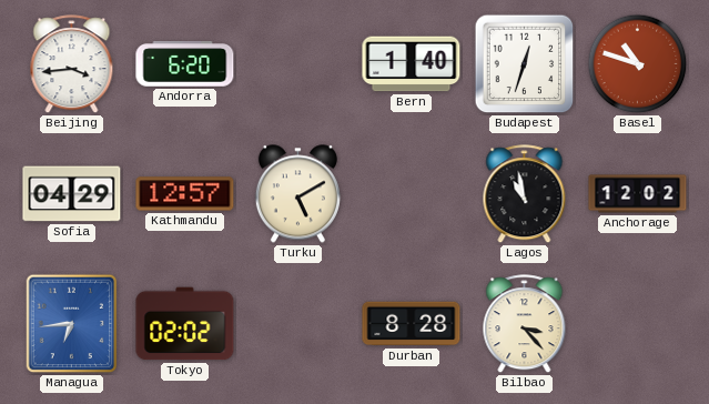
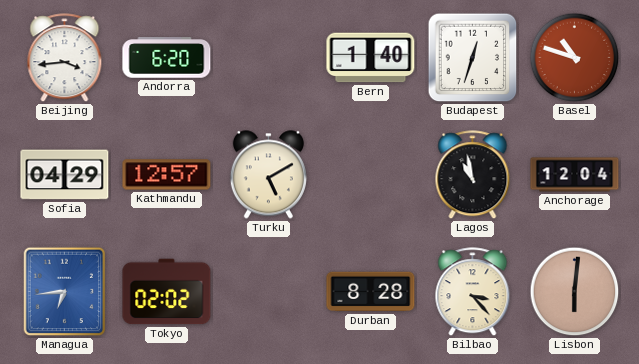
Anchorage: 12:02 -> 12:04
Lisbon: none -> 6:01
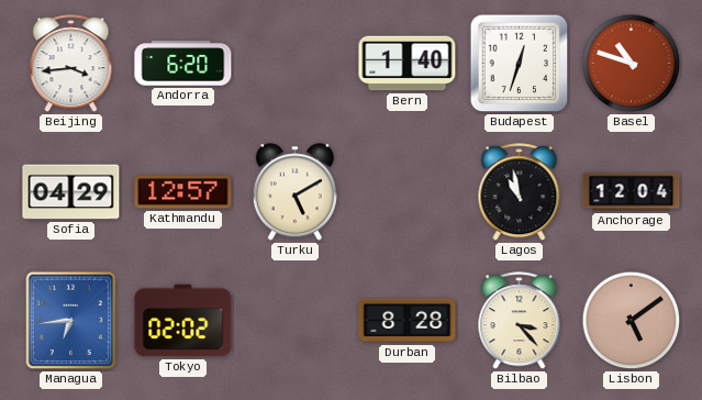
Lisbon: 6:01 -> 5:09
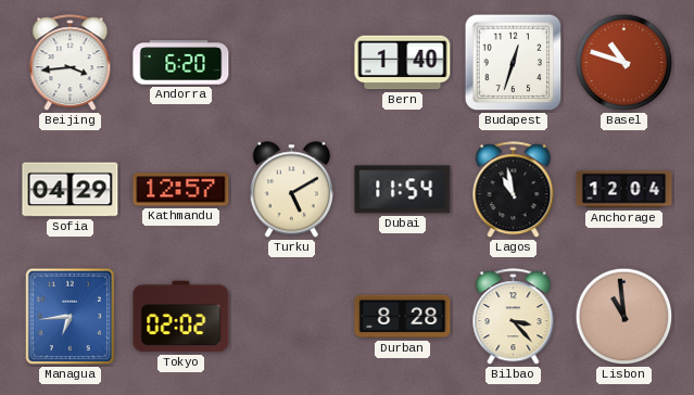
Dubai: none -> 11:54
Lisbon: 5:09 -> 10:59
